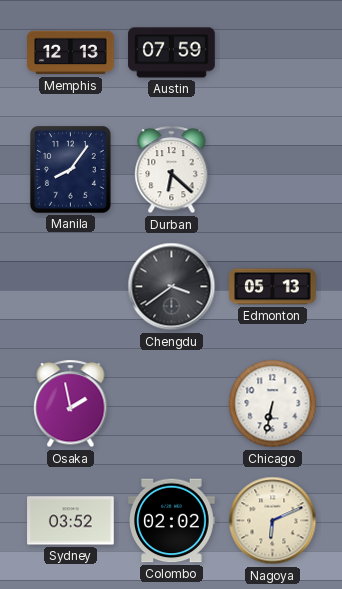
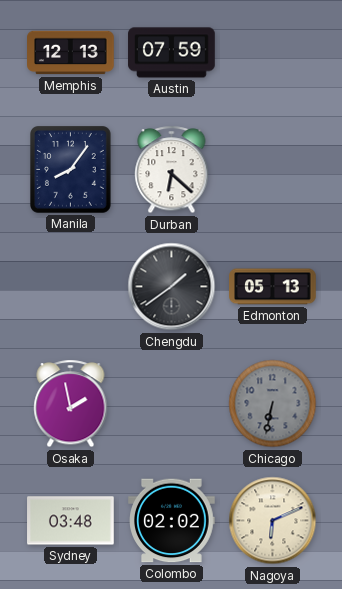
Chengdu: 3:39 -> 1:39
Chicago dial: white -> grey
Sydney: 03:52 -> 03:48
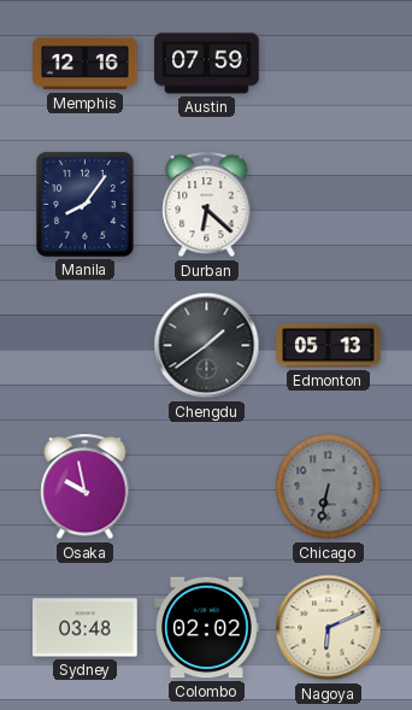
Memphis: 12:13 -> 12:16
Osaka: 1:58 -> 9:58
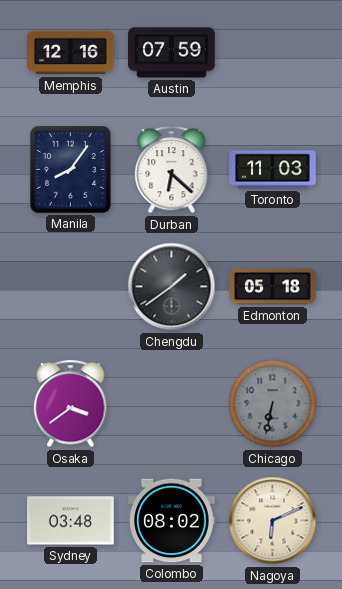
Toronto: none -> 11:03
Edmonton: 05:13 -> 05:18
Osaka: 9:58 -> 3:39
Colombo: 02:02 -> 08:02
